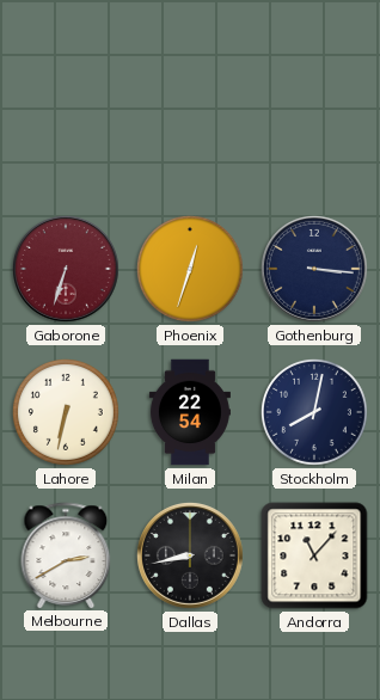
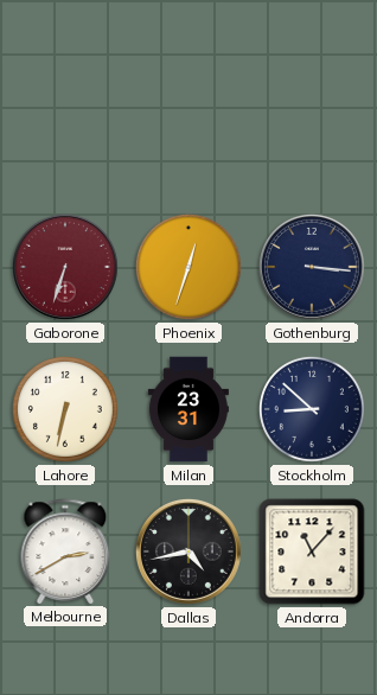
Milan: 22:54 -> 23:31
Stockholm: 8:02 -> 8:52
Dallas: 8:43 -> 4:43
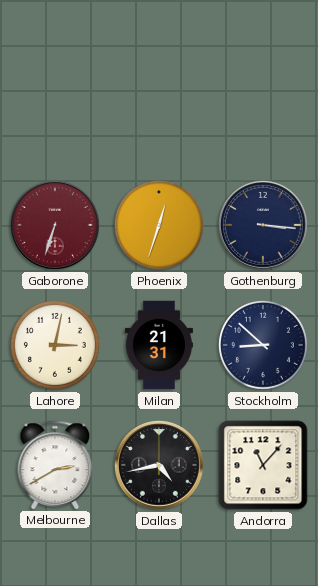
Lahore: 6:32 -> 3:02
Milan: 23:31 -> 21:31
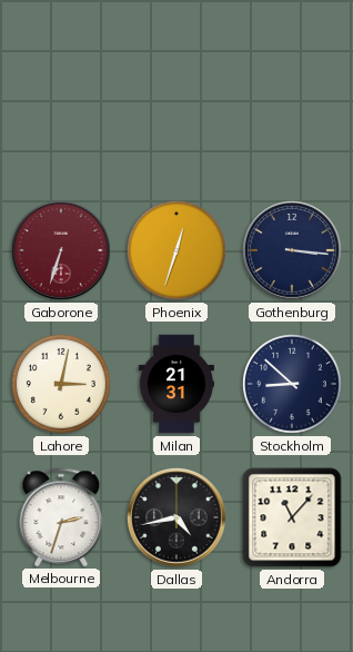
Melbourne: 2:40 -> 2:33
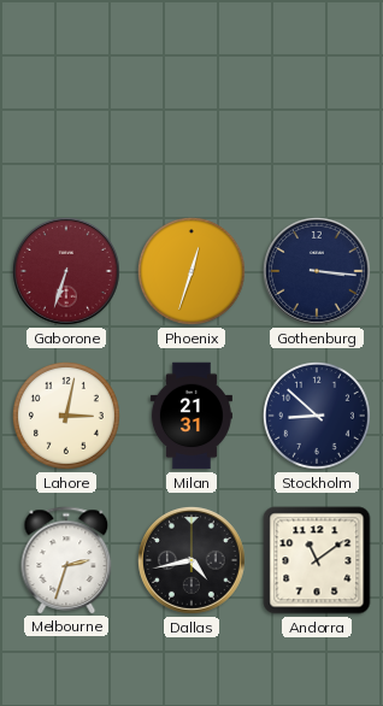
Andorra: 11:07 -> 11:09
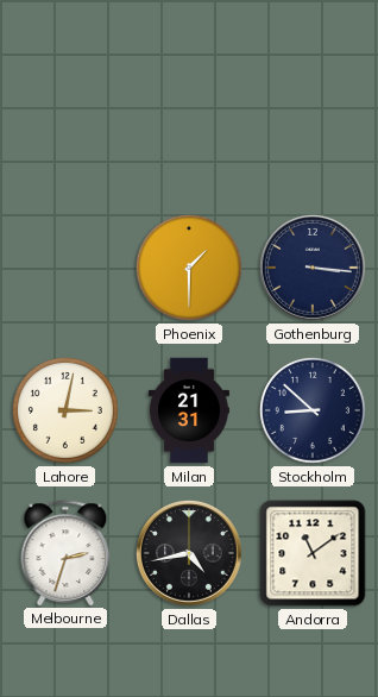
Gaborone: 6:33 -> none
Phoenix: 12:33 -> 1:30
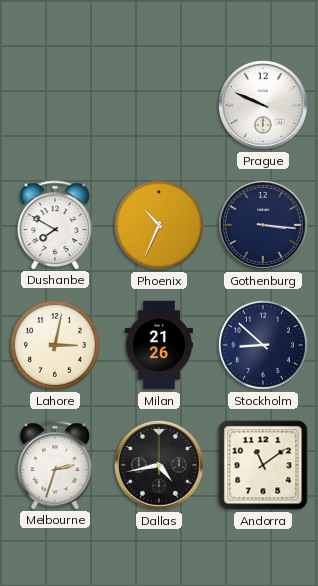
Prague: none -> 9:49
Dushanbe: none -> 7:50
Phoenix: 1:30 -> 10:34
Milan: 21:31 -> 21:26
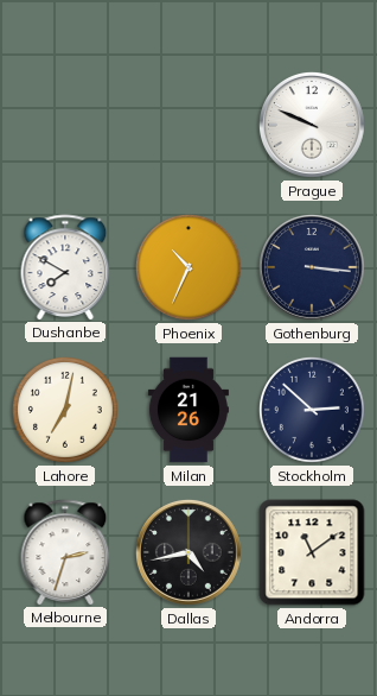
Lahore: 3:02 -> 7:02
Stockholm: 8:52 -> 2:52
